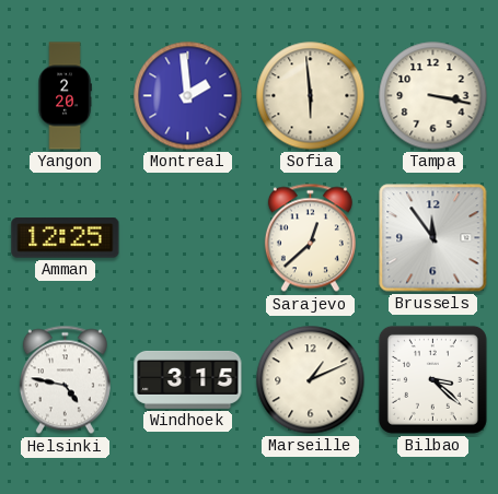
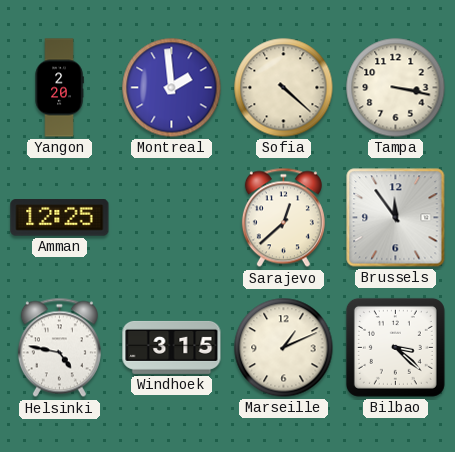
Sofia: 5:59 -> 4:22
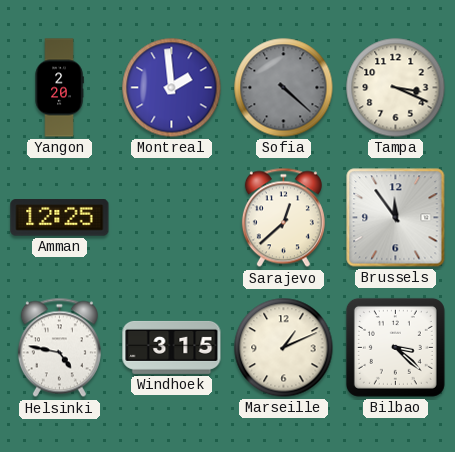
Sofia dial: cream -> grey
Tampa: 3:17 -> 3:19
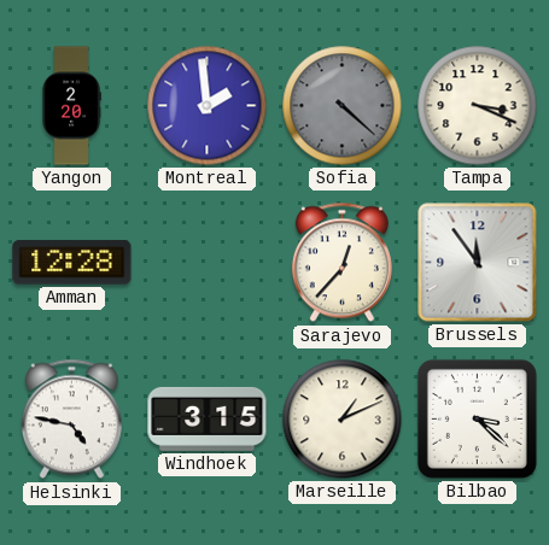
Amman: 12:25 -> 12:28
Sarajevo: 12:38 -> 12:37
